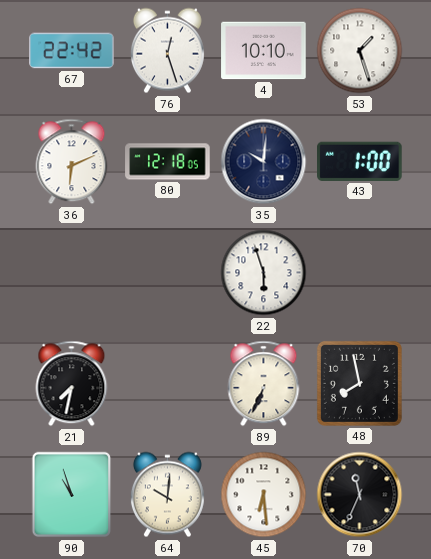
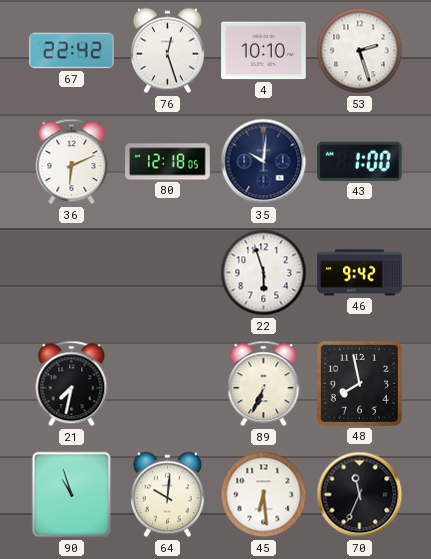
53: 1:27 -> 2:27
46: none -> 9:42
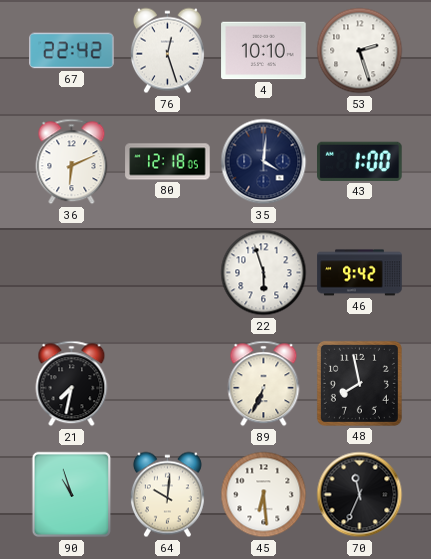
35: 10:01 -> 4:01
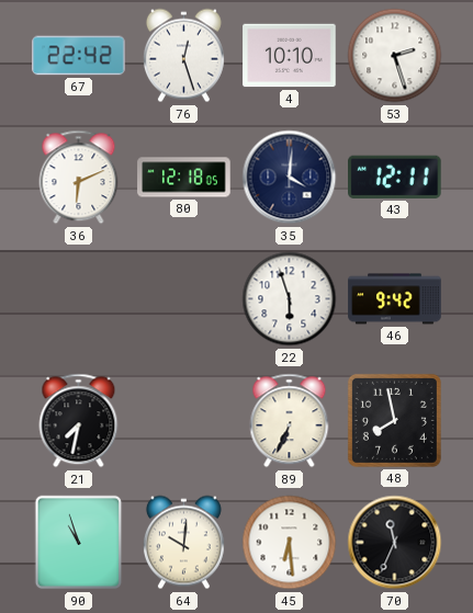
43: 1:00 -> 12:11
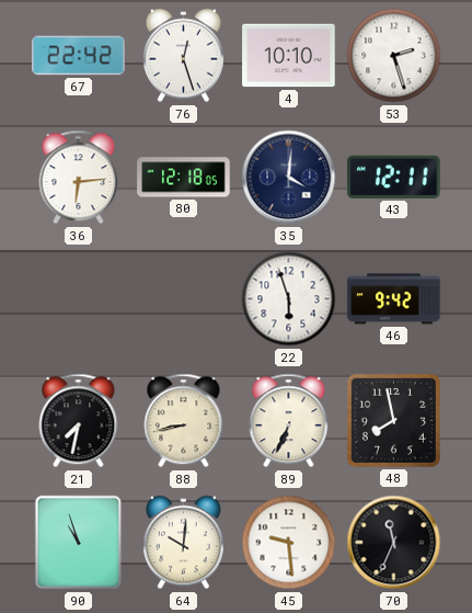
36: 6:11 -> 6:14
88: none -> 8:43
45: 6:29 -> 9:29
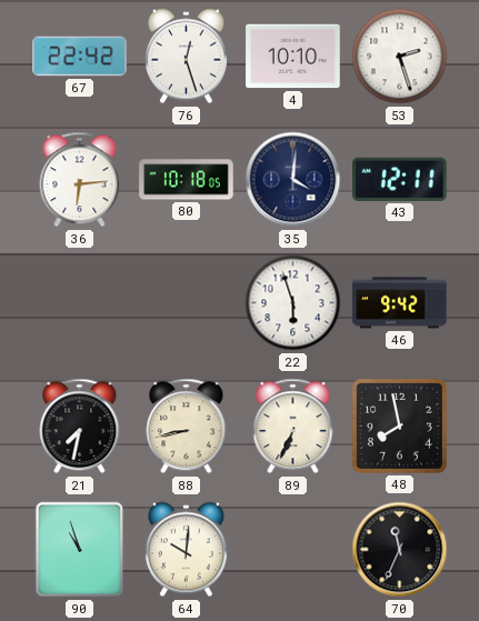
80: 12:18 -> 10:18
45: 9:29 -> none
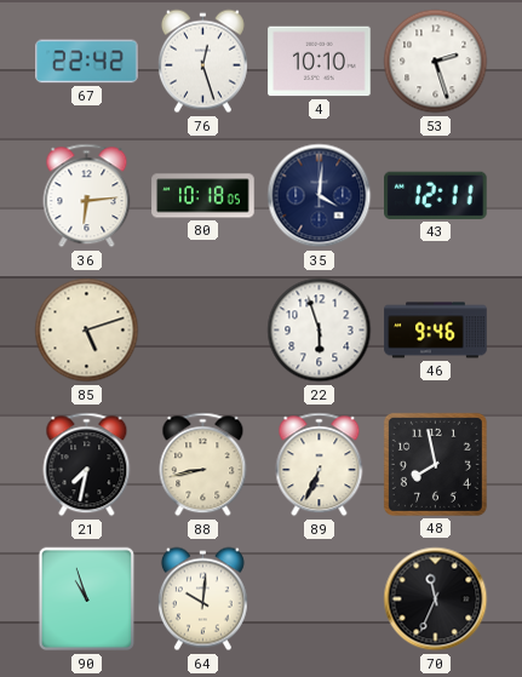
85: none -> 5:12
46: 9:42 -> 9:46
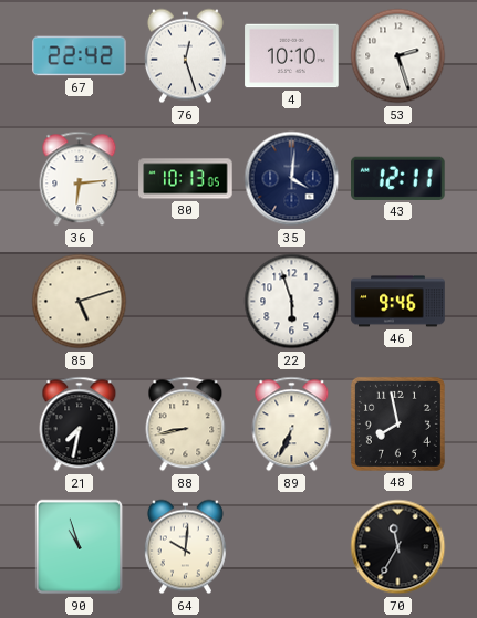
80: 10:18 -> 10:13
70: 11:34 -> 11:35
